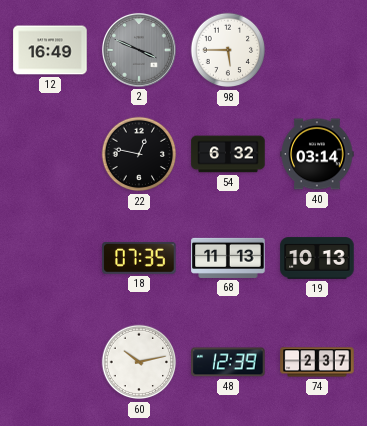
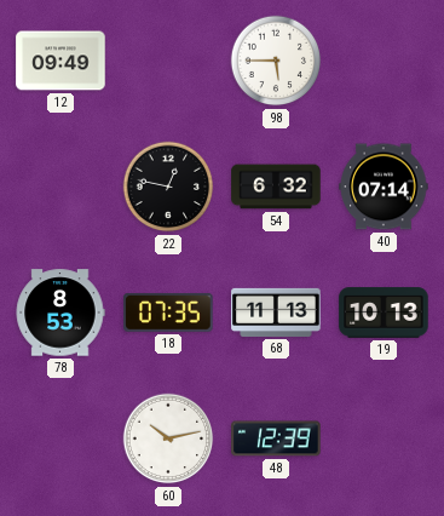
12: 16:49 -> 09:49
2: 3:49 -> none
40: 03:14 -> 07:14
78: none -> 8:53
74: 2:37 -> none
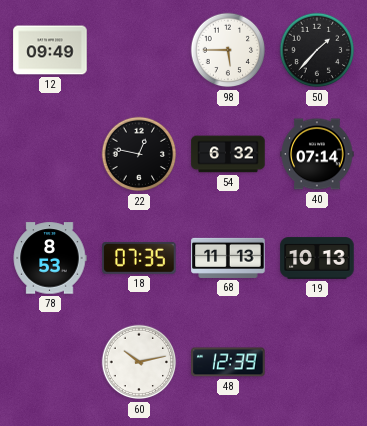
50: none -> 1:37
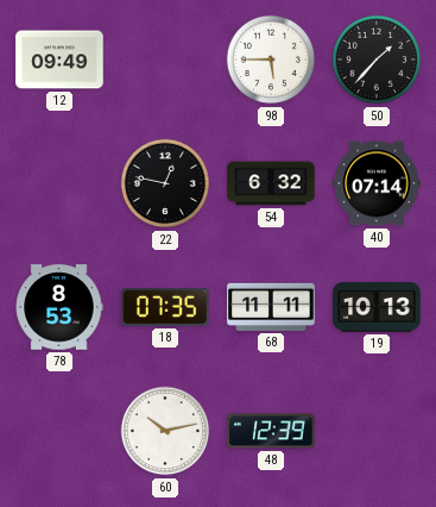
68: 11:13 -> 11:11
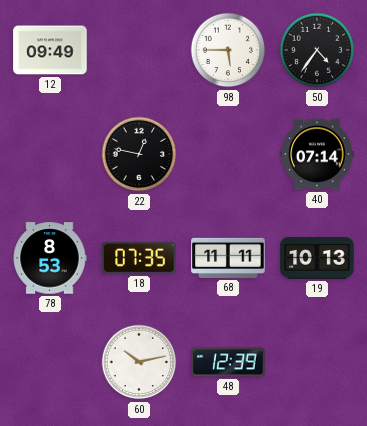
50: 1:37 -> 4:36
54: 6:32 -> none
